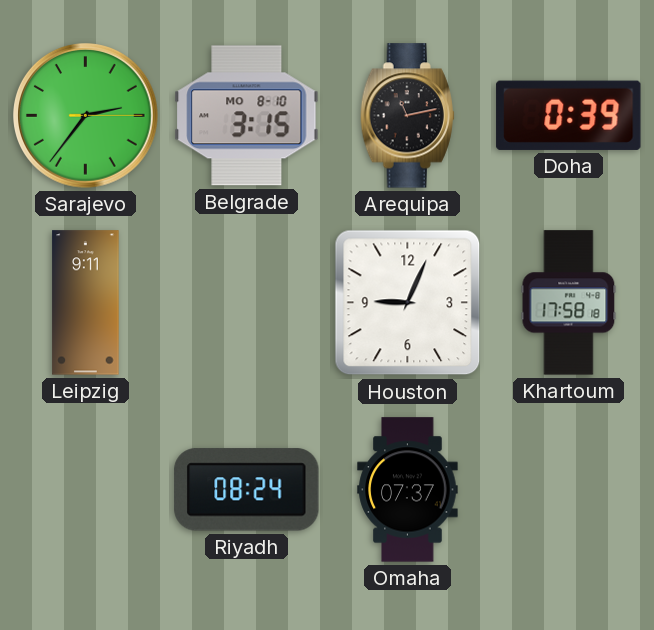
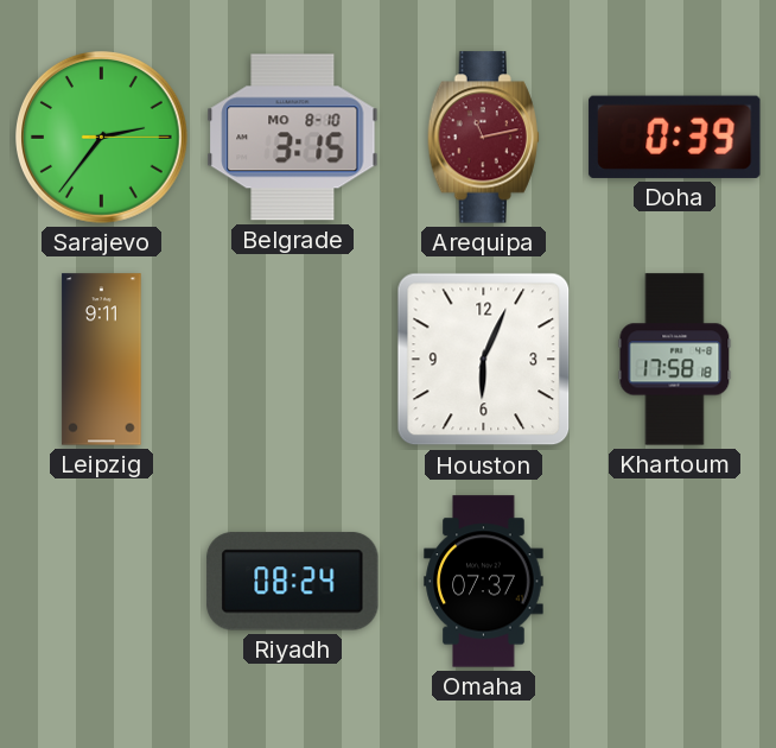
Arequipa dial: black -> burgundy
Houston: 9:04 -> 6:04
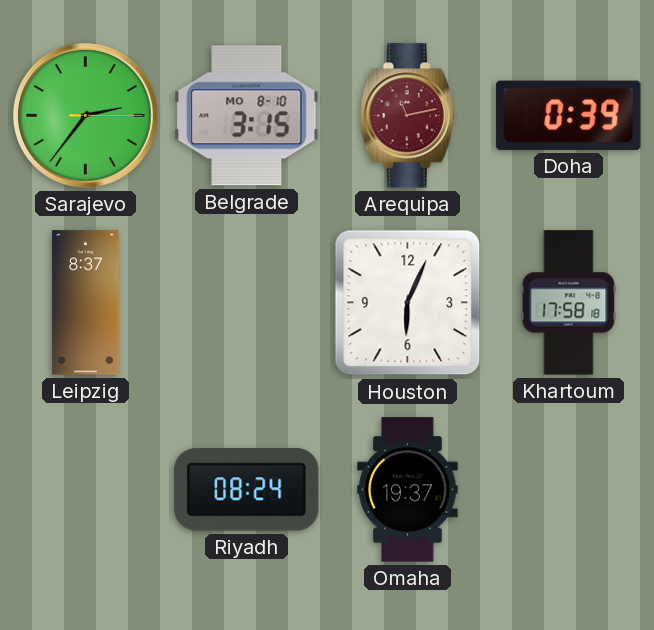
Leipzig: 9:11 -> 8:37
Omaha: 07:37 -> 19:37
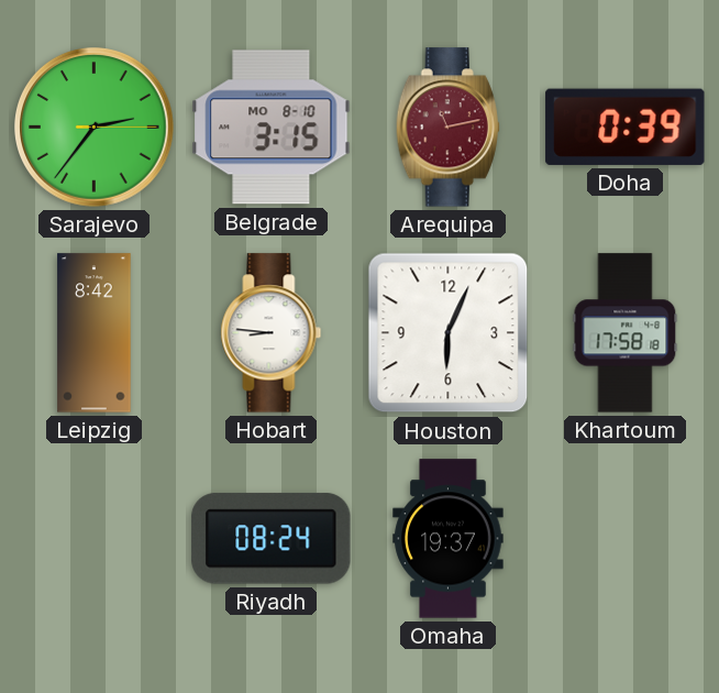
Leipzig: 8:37 -> 8:42
Hobart: none -> 8:46
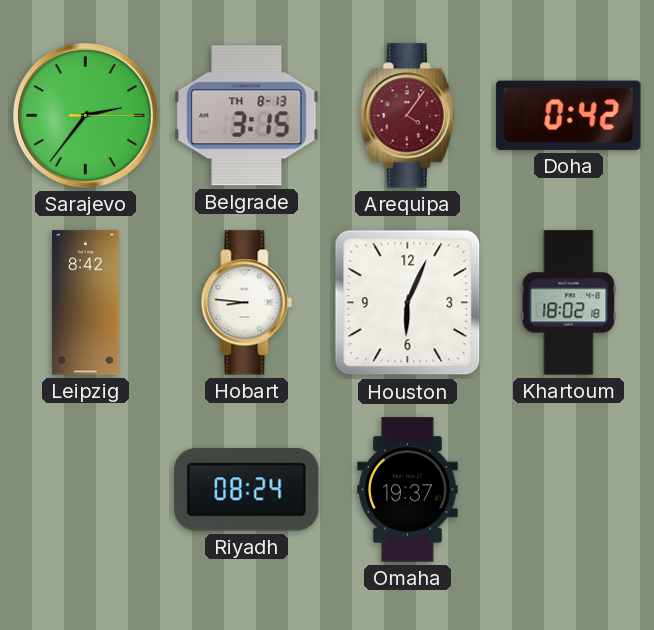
Belgrade date: MO 8-10 -> TH 8-13
Arequipa: 11:13 -> 4:06
Doha: 0:39 -> 0:42
Khartoum: 17:58 -> 18:02
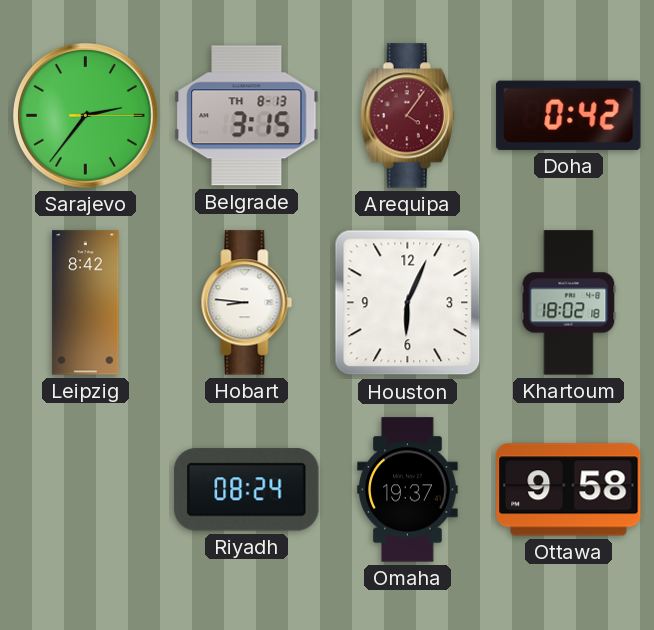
Ottawa: none -> 9:58
